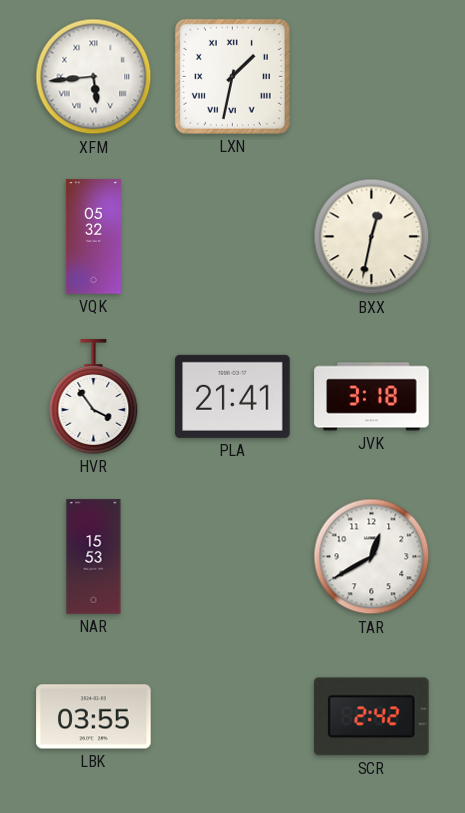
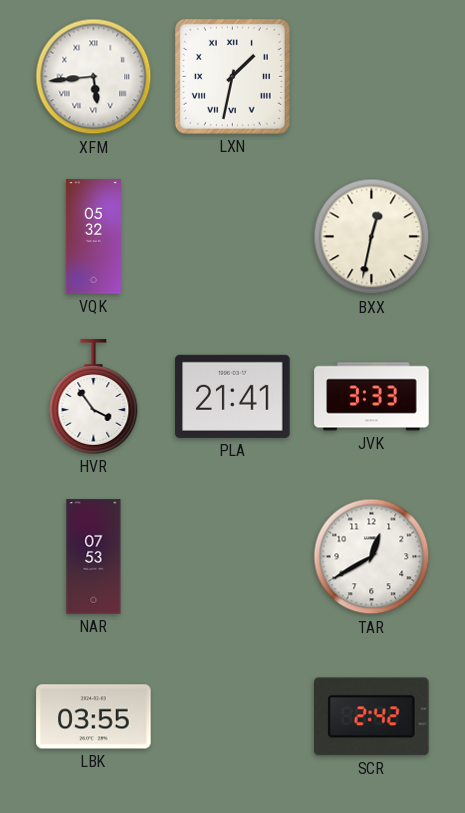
JVK: 3:18 -> 3:33
NAR: 15:53 -> 07:53
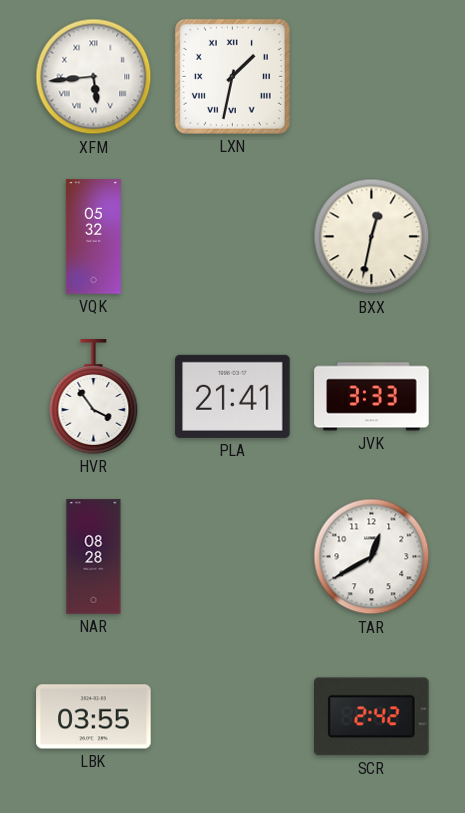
NAR: 07:53 -> 08:28
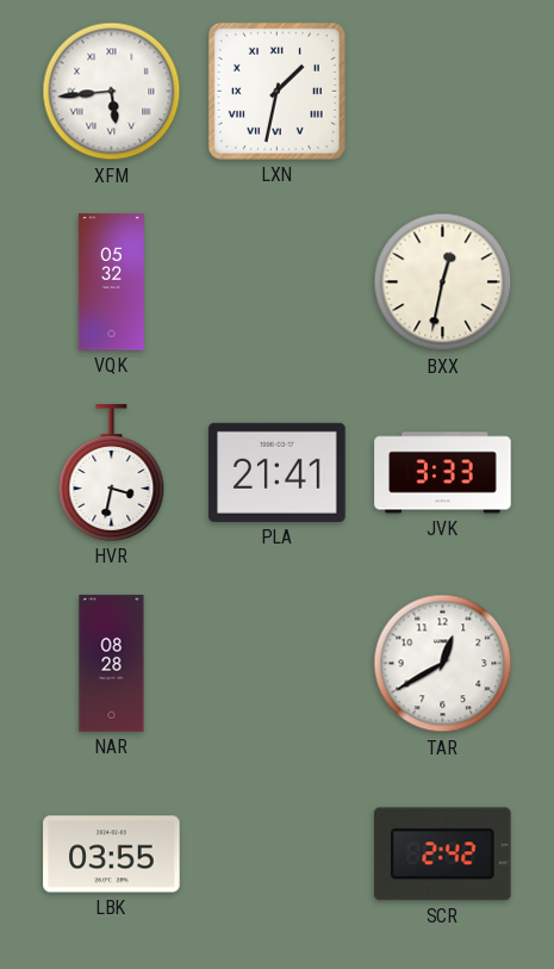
HVR: 3:54 -> 3:32
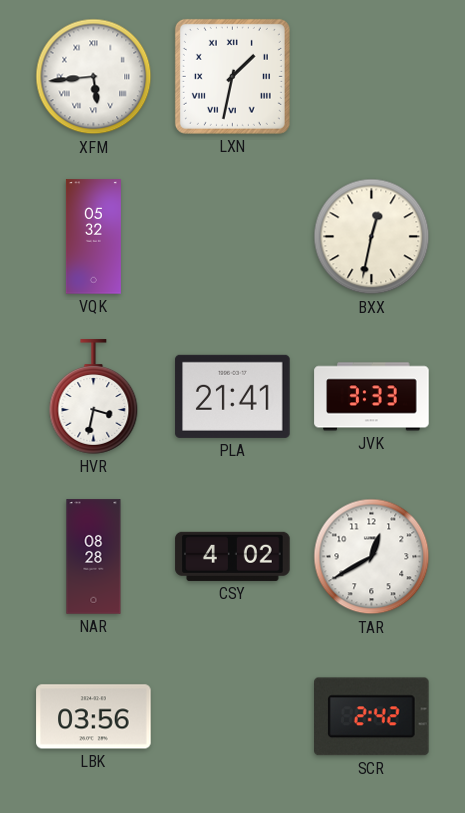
CSY: none -> 4:02
LBK: 03:55 -> 03:56
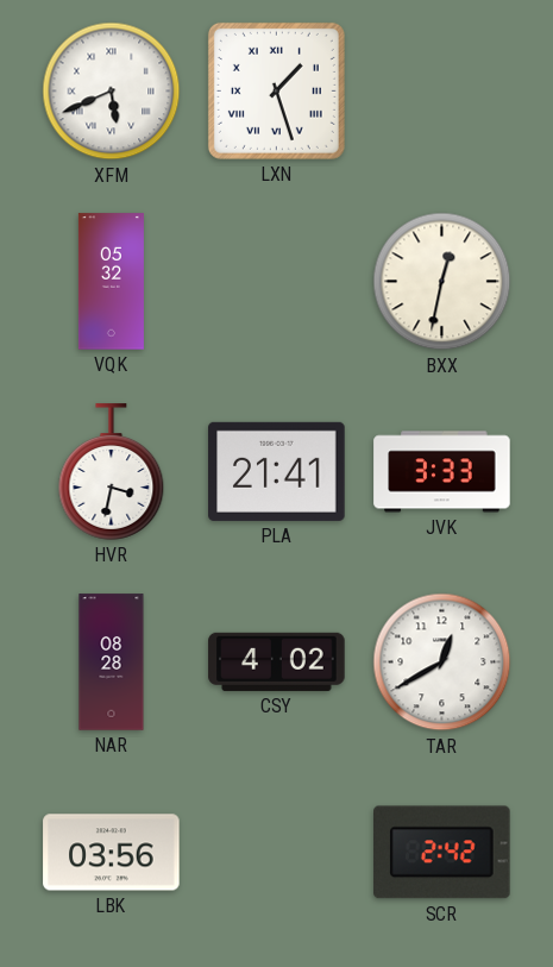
XFM: 5:44 -> 5:41
LXN: 1:32 -> 1:27
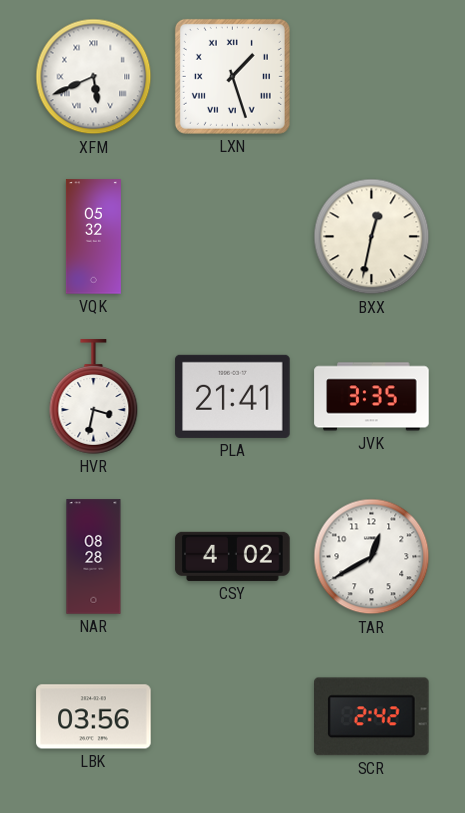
JVK: 3:33 -> 3:35
